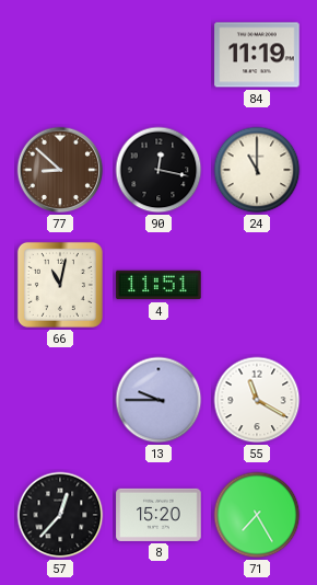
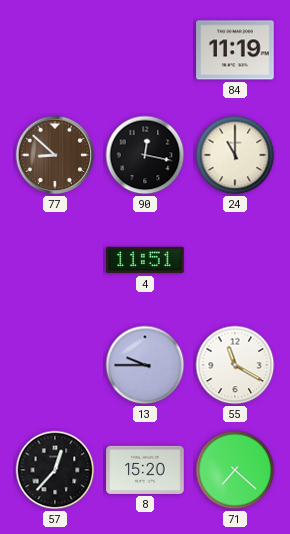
66: 11:02 -> none
71: 7:25 -> 7:22
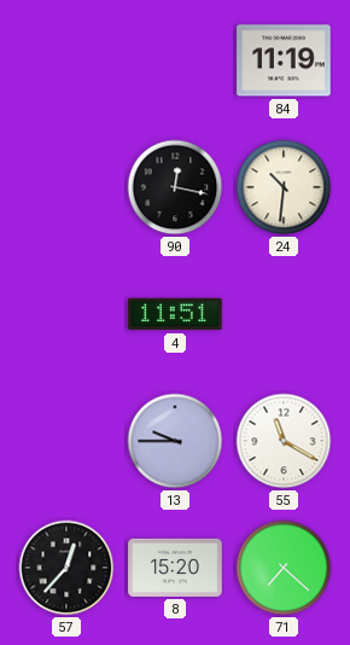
77: 8:52 -> none
24: 11:00 -> 10:31
